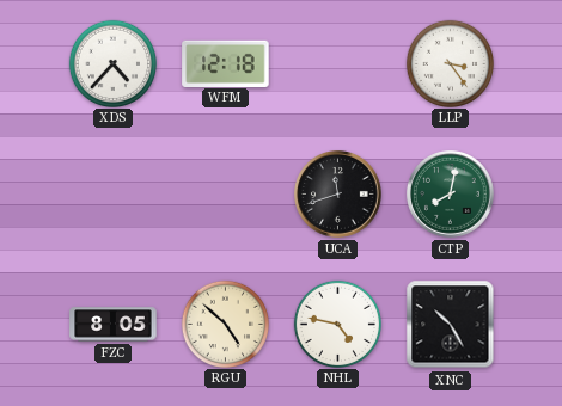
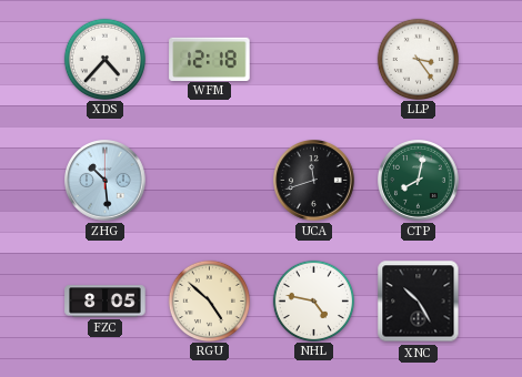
ZHG: none -> 10:29
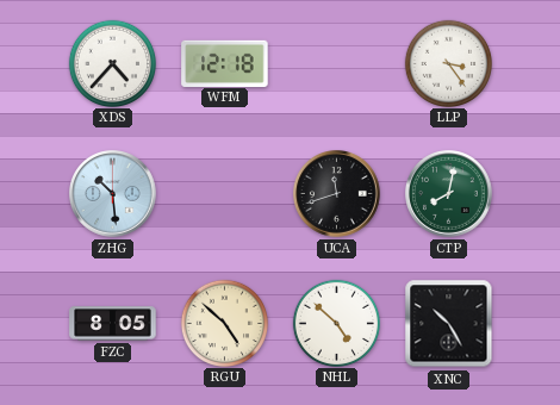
NHL: 4:47 -> 4:52
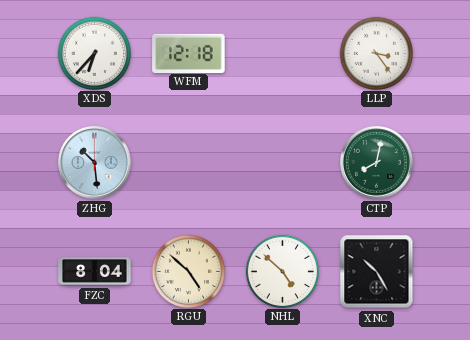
XDS: 4:37 -> 6:37
UCA: 11:42 -> none
FZC: 8:05 -> 8:04
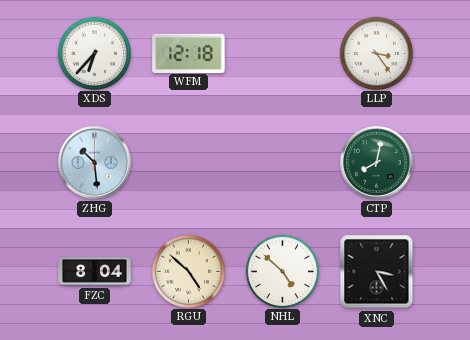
XNC: 10:25 -> 3:25
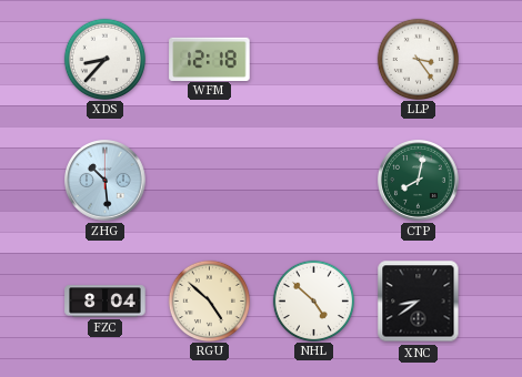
XDS: 6:37 -> 8:37
XNC: 3:25 -> 8:39
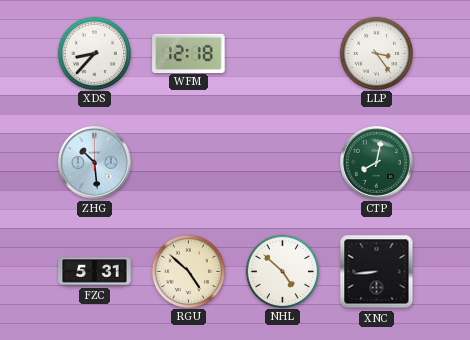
FZC: 8:04 -> 5:31
XNC: 8:39 -> 8:44
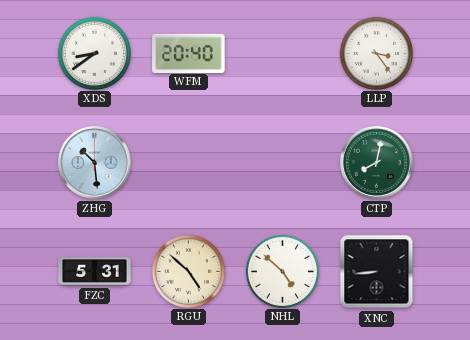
XDS: 8:37 -> 8:39
WFM: 12:18 -> 20:40
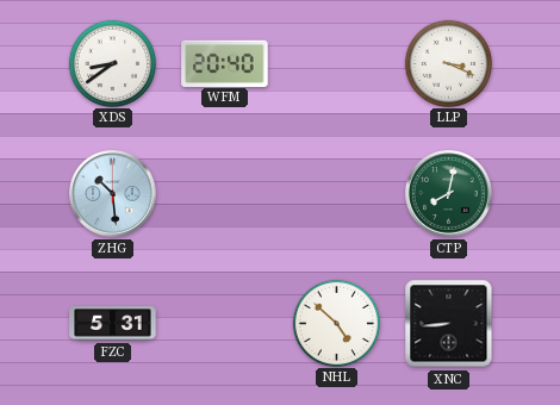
LLP: 3:24 -> 3:19
RGU: 4:52 -> none
